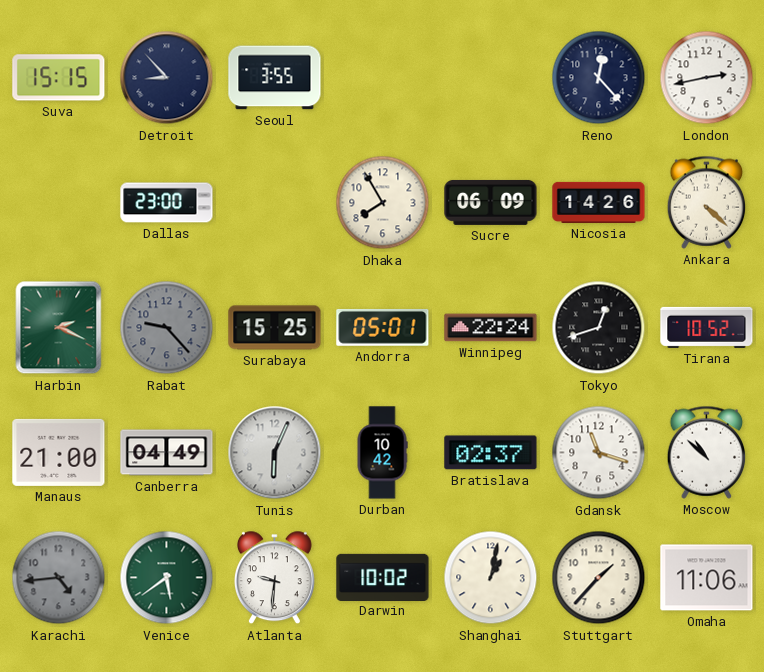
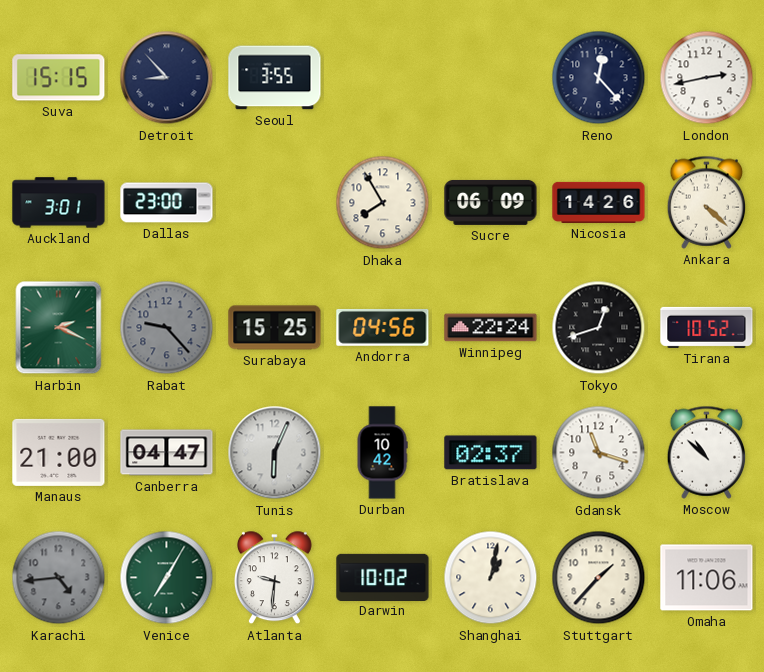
Auckland: none -> 3:01
Andorra: 05:01 -> 04:56
Canberra: 04:49 -> 04:47
Venice: 5:39 -> 7:05
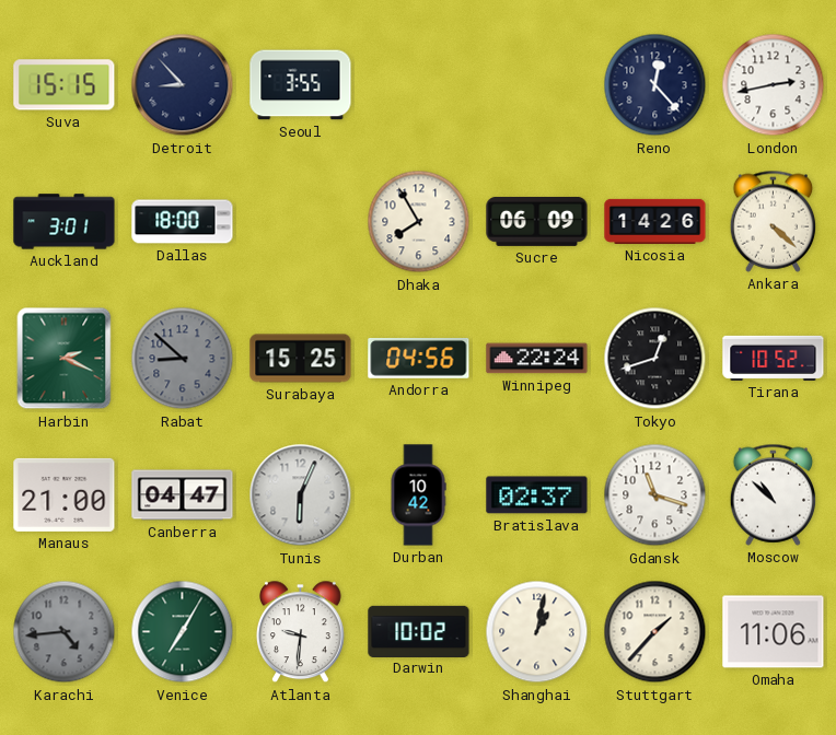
Dallas: 23:00 -> 18:00
Rabat: 9:23 -> 8:52
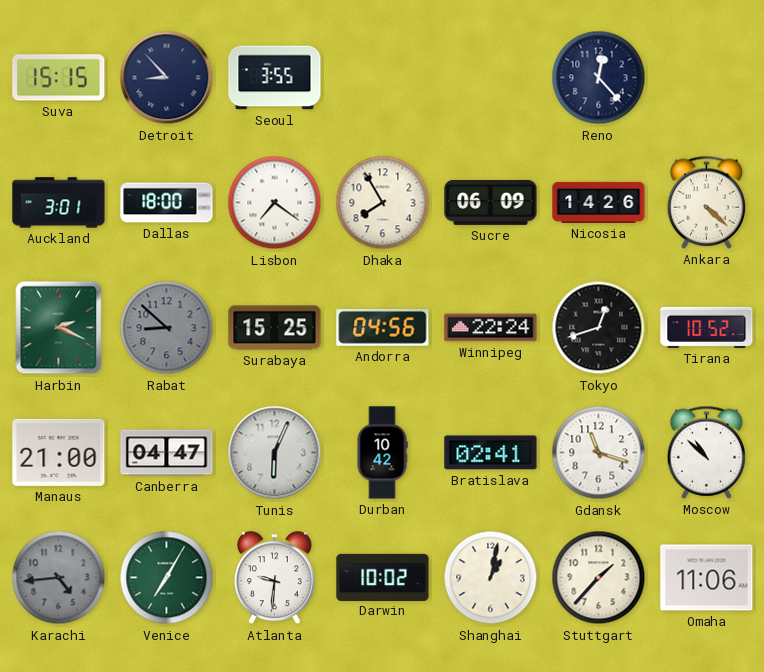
London: 2:43 -> none
Lisbon: none -> 7:21
Bratislava: 02:37 -> 02:41
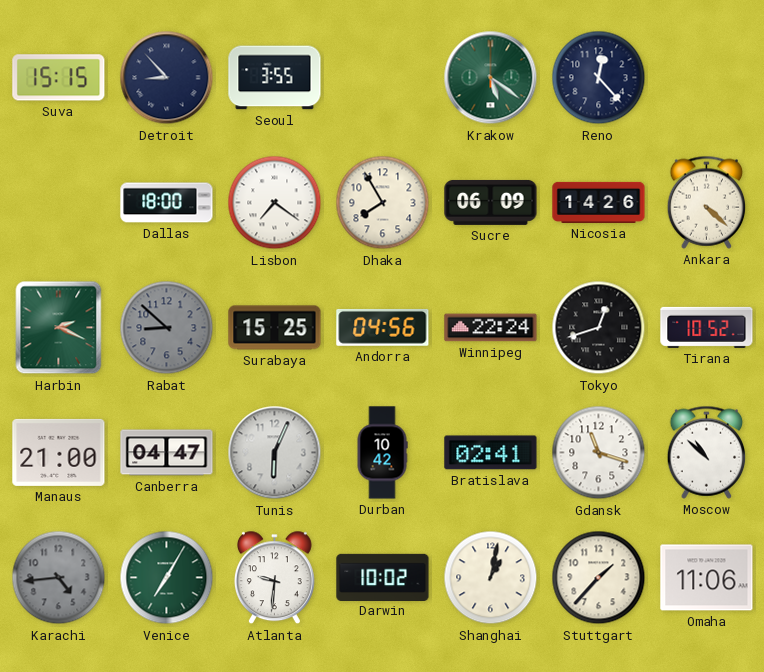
Krakow: none -> 5:21
Auckland: 3:01 -> none
